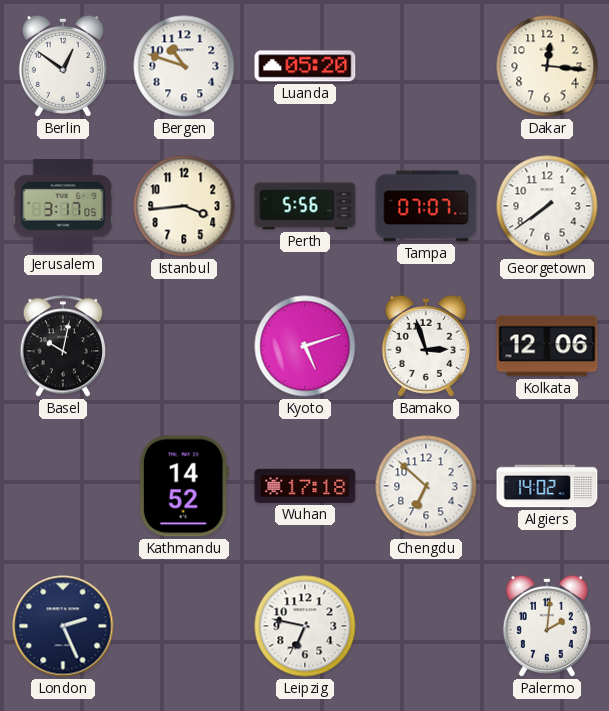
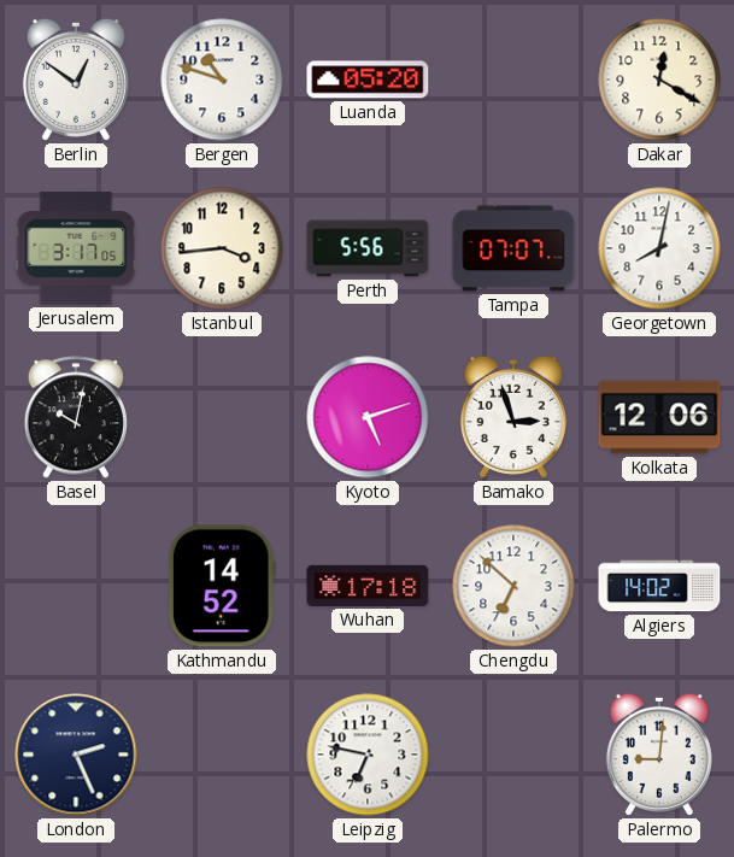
Dakar: 12:16 -> 12:20
Georgetown: 7:39 -> 8:02
Palermo: 2:01 -> 9:01
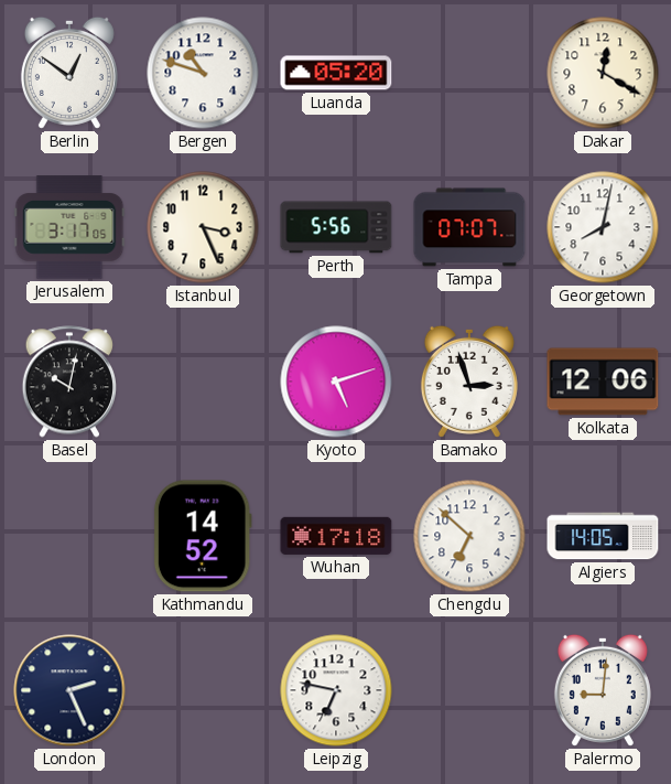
Istanbul: 3:44 -> 3:26
Algiers: 14:02 -> 14:05
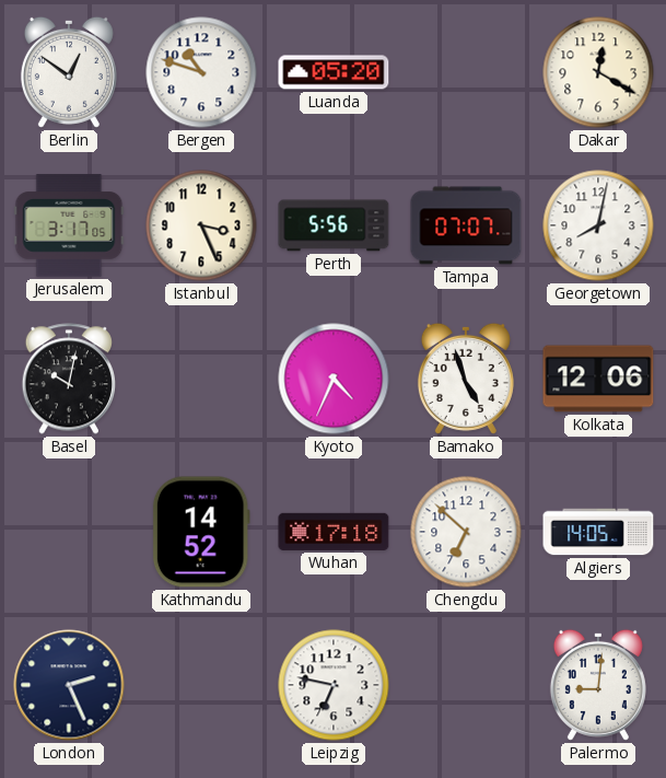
Kyoto: 5:12 -> 4:34
Bamako: 2:57 -> 4:57
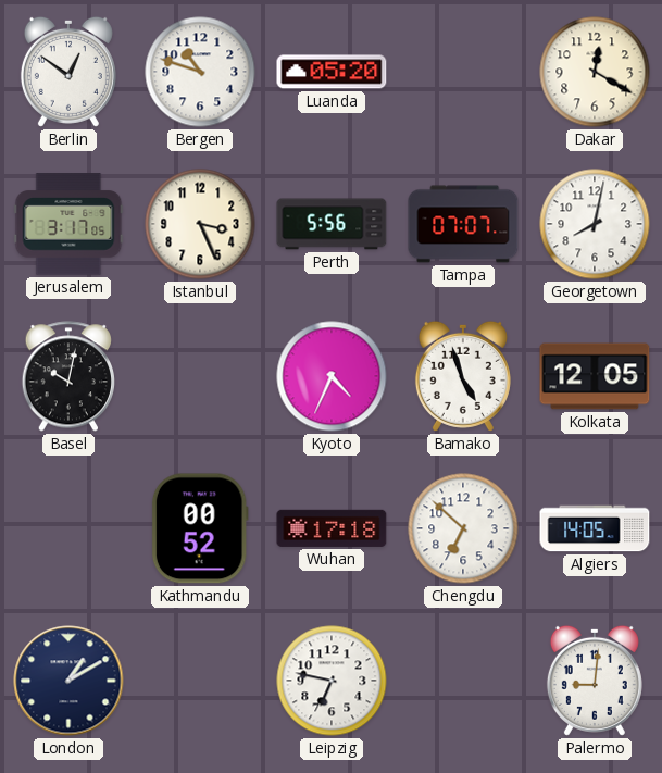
Kolkata: 12:06 -> 12:05
Kathmandu: 14:52 -> 00:52
London: 2:26 -> 1:10
